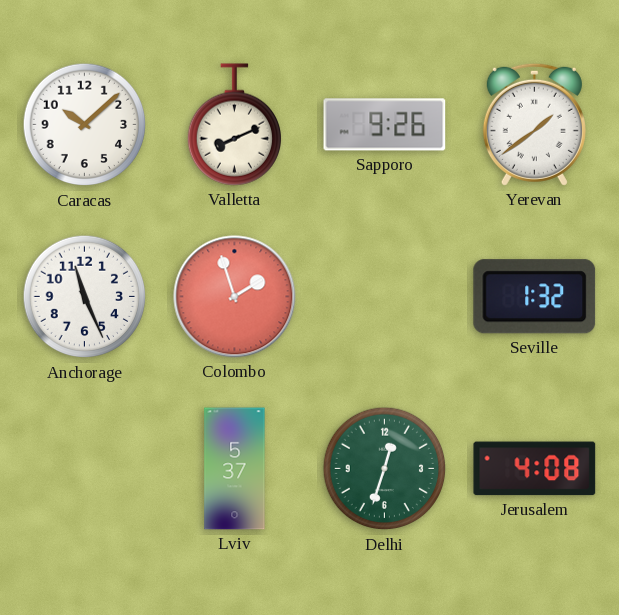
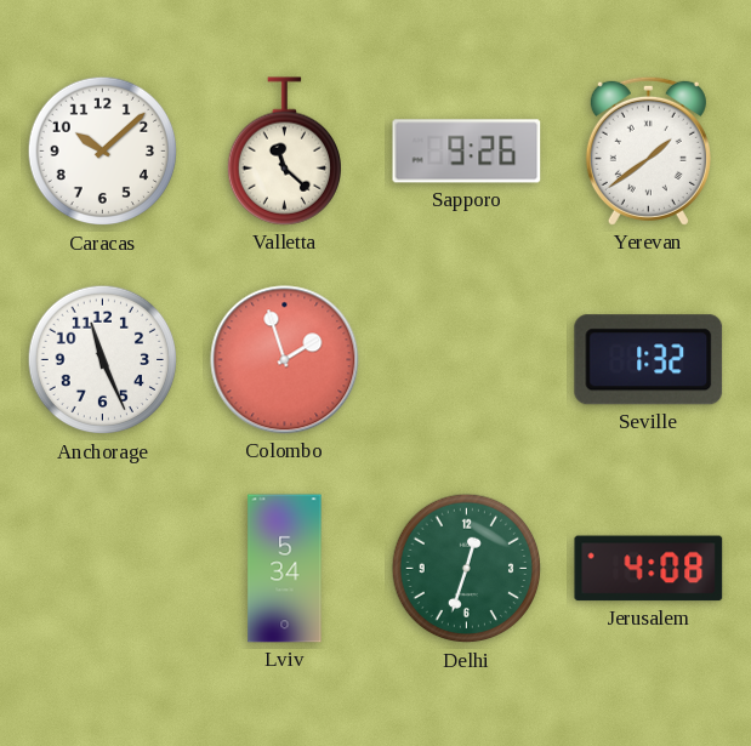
Valletta: 8:11 -> 11:22
Lviv: 5:37 -> 5:34
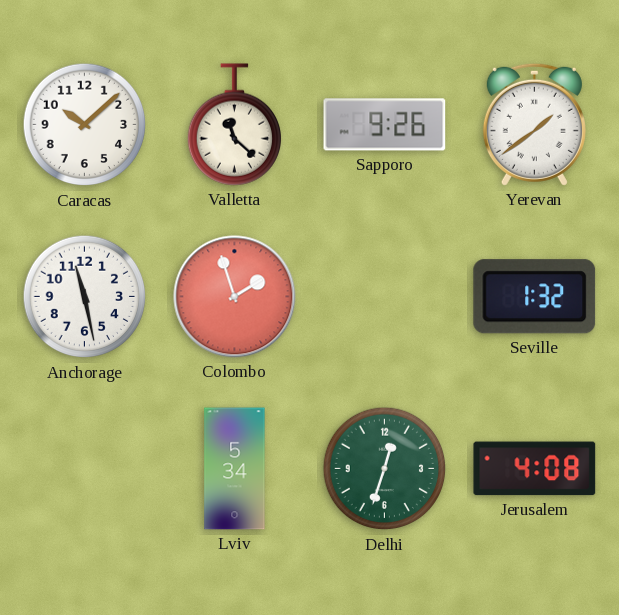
Anchorage: 11:26 -> 11:28
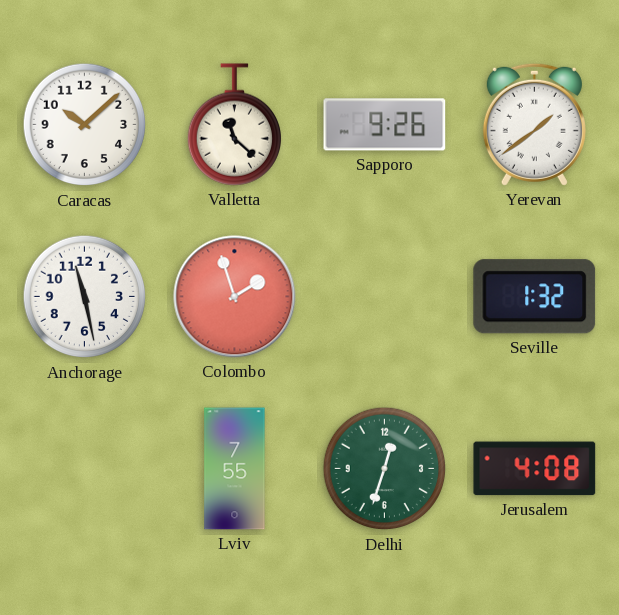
Lviv: 5:34 -> 7:55
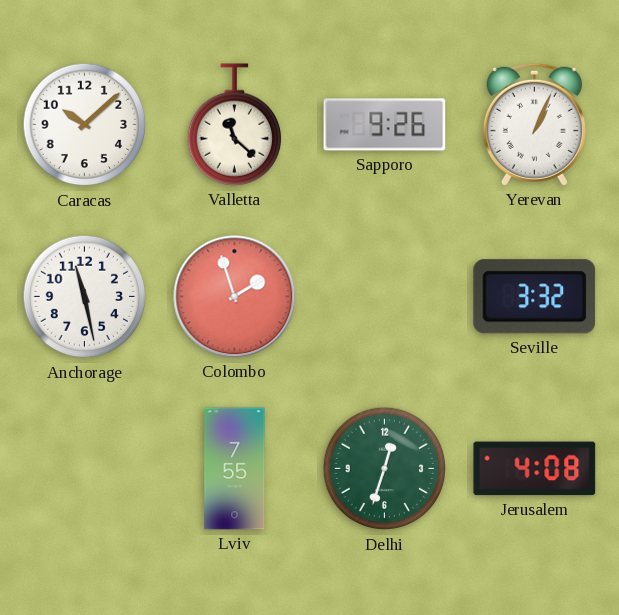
Yerevan: 1:39 -> 1:04
Seville: 1:32 -> 3:32
